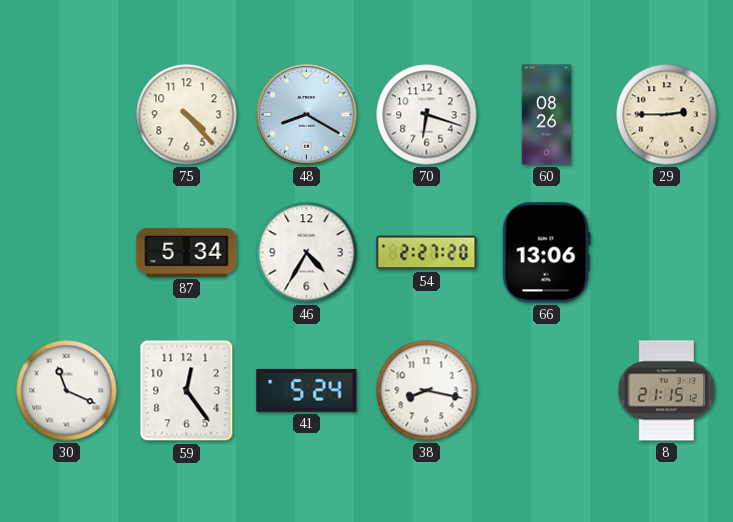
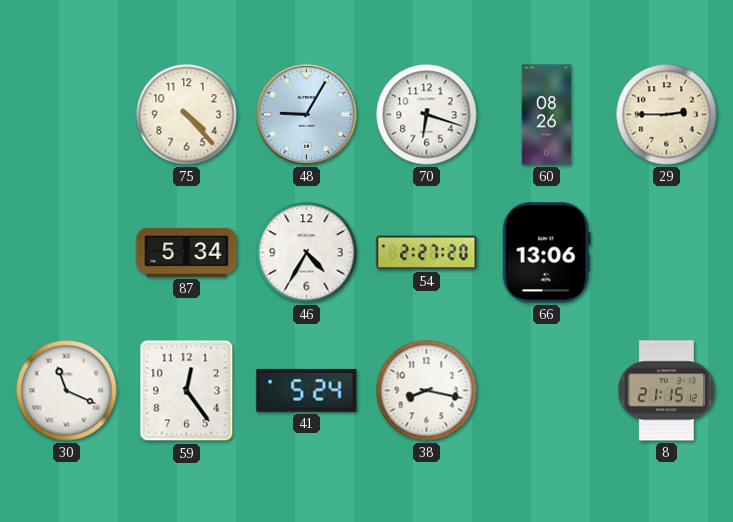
48: 8:20 -> 9:05
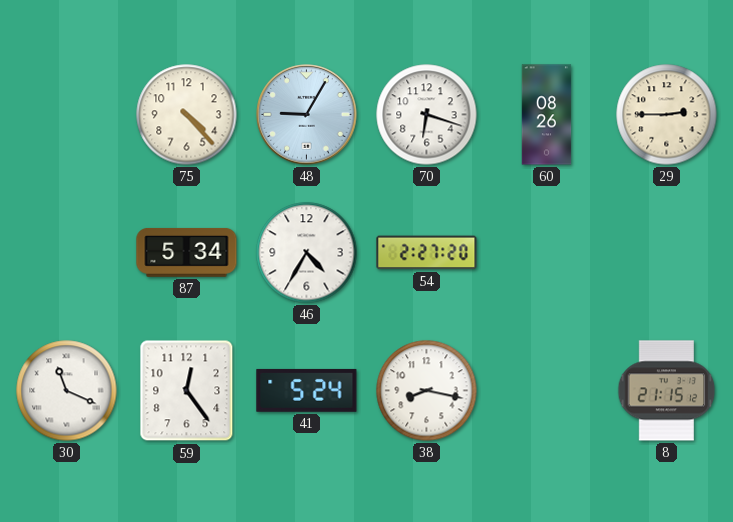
66: 13:06 -> none
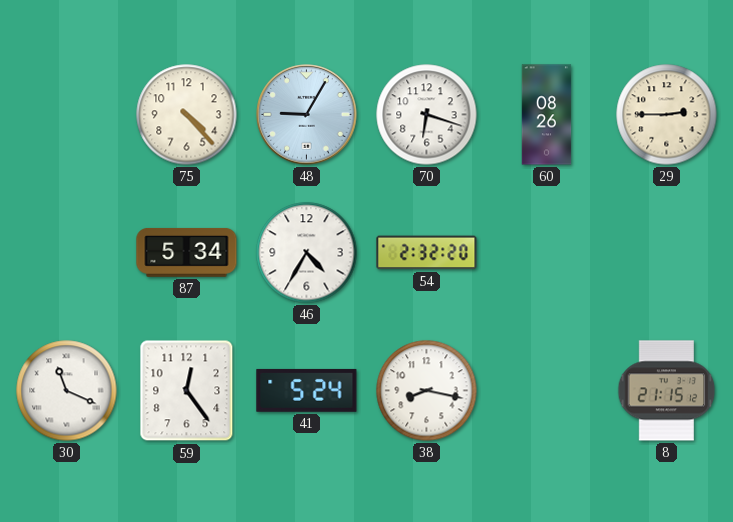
54: 2:27 -> 2:32
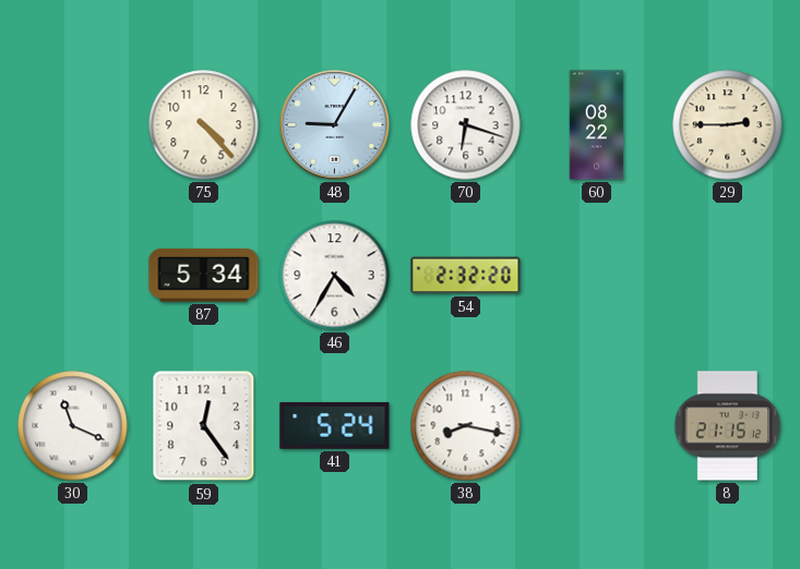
60: 08:26 -> 08:22
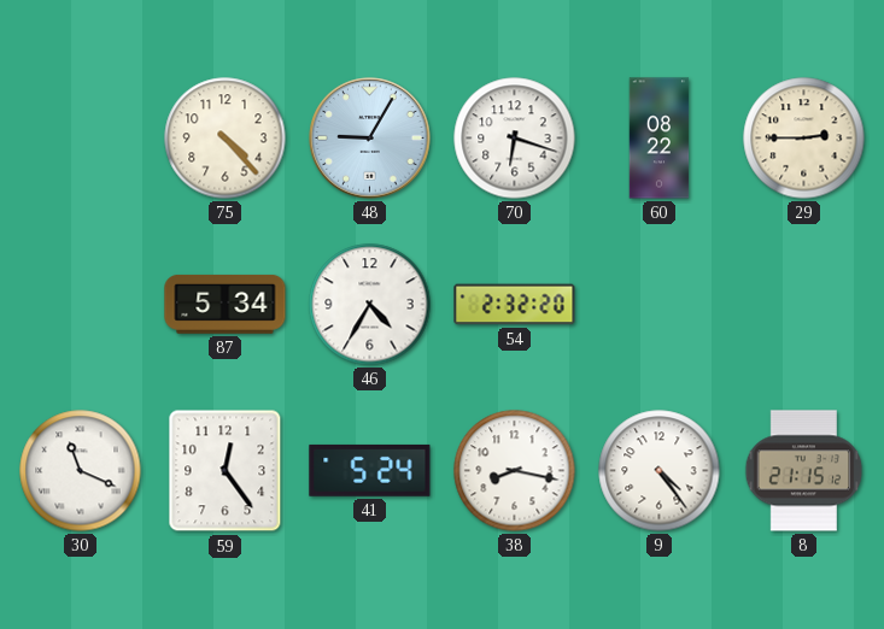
9: none -> 4:24
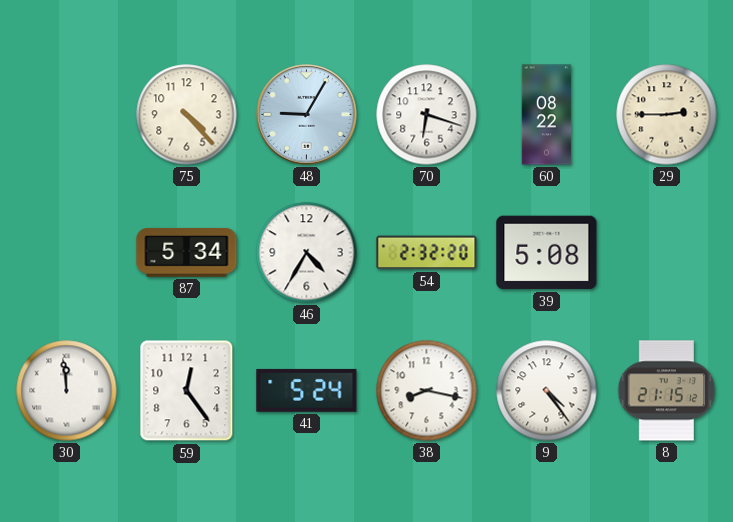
39: none -> 5:08
30: 11:19 -> 11:59
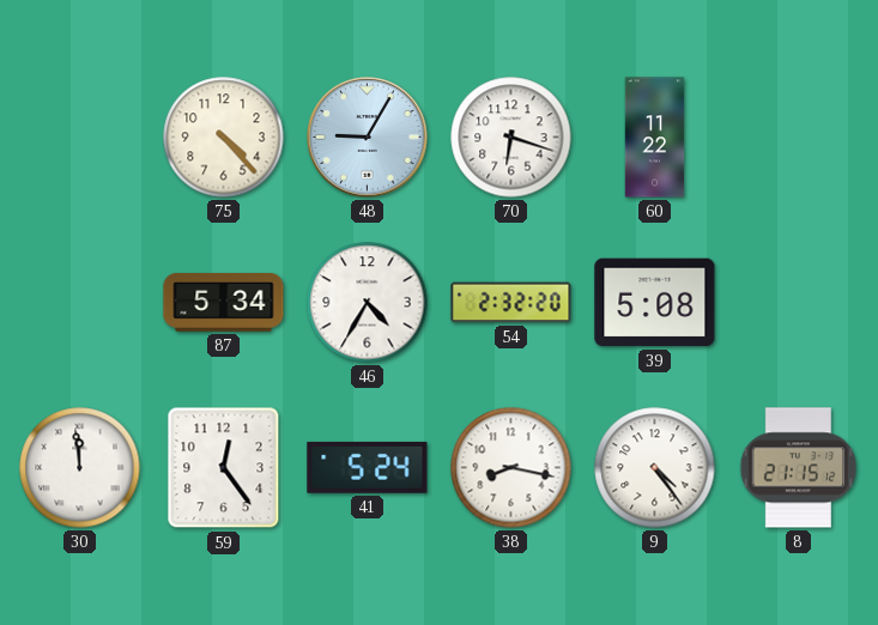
60: 08:22 -> 11:22
29: 2:45 -> none
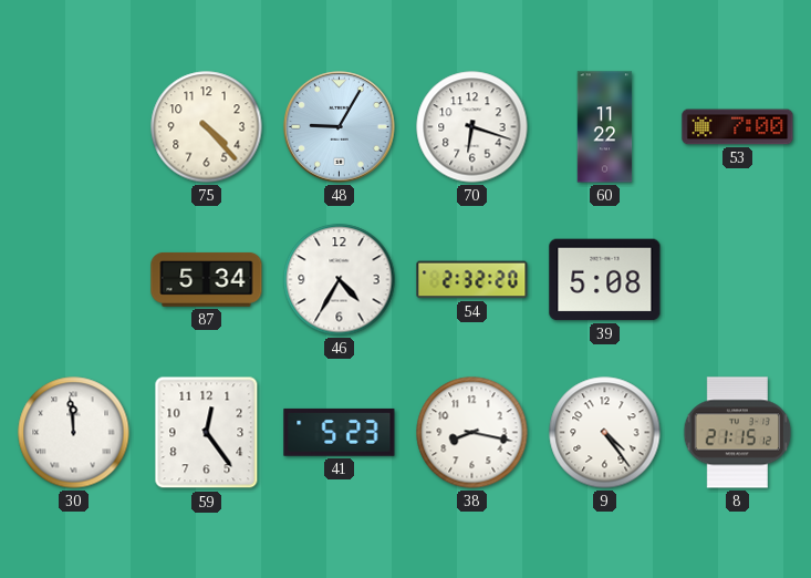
53: none -> 7:00
41: 5:24 -> 5:23
